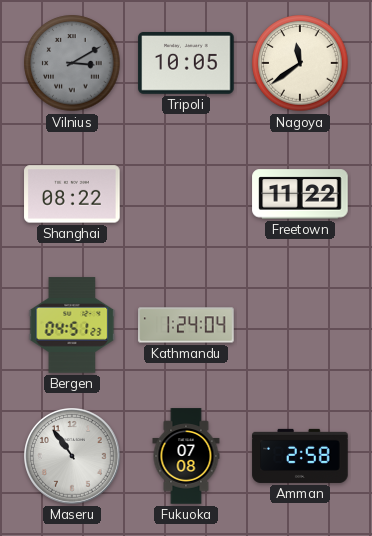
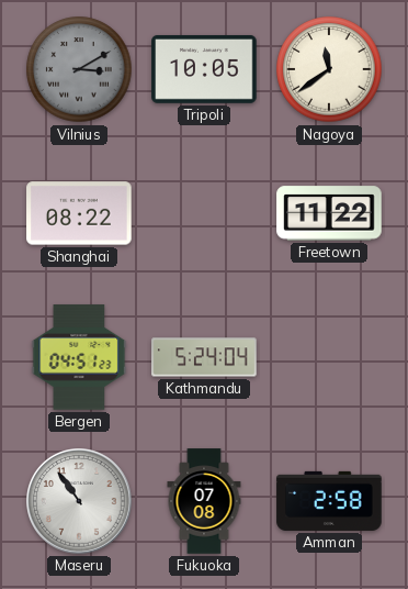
Kathmandu: 1:24 -> 5:24
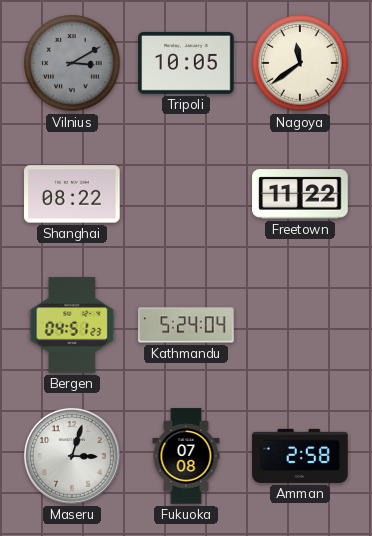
Maseru: 10:54 -> 3:03
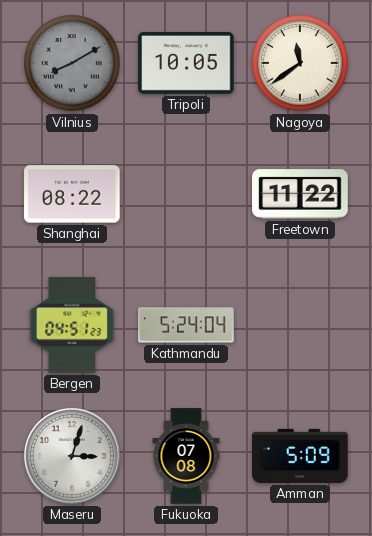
Vilnius: 3:10 -> 8:10
Amman: 2:58 -> 5:09
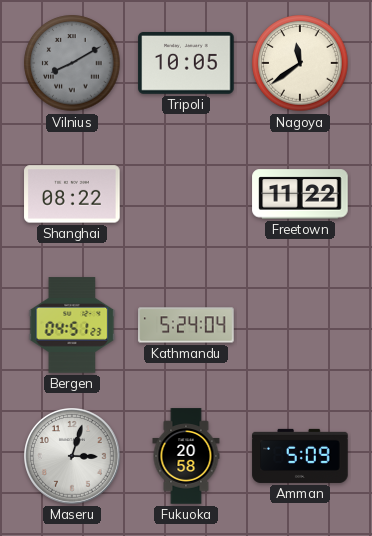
Fukuoka: 07:08 -> 20:58
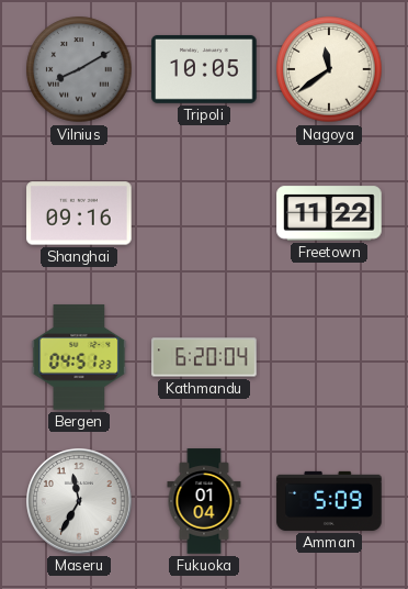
Shanghai: 08:22 -> 09:16
Kathmandu: 5:24 -> 6:20
Maseru: 3:03 -> 11:35
Fukuoka: 20:58 -> 01:04
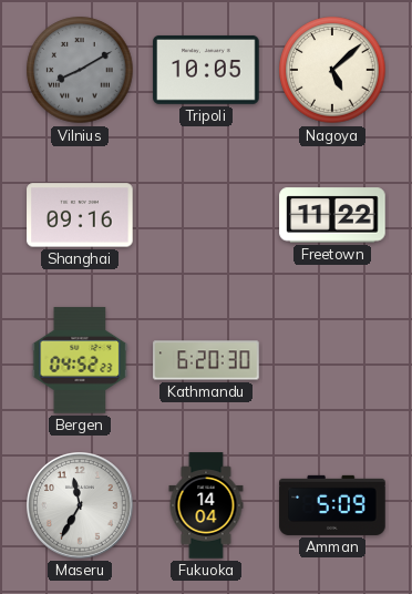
Nagoya: 11:39 -> 5:08
Bergen: 04:51 -> 04:52
Kathmandu: 6:20:04 -> 6:20:30
Fukuoka: 01:04 -> 14:04
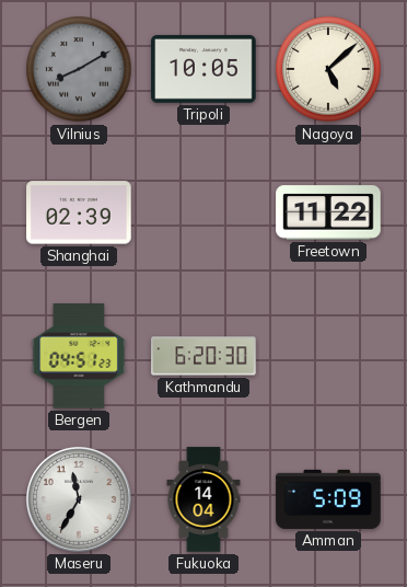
Shanghai: 09:16 -> 02:39
Bergen: 04:52 -> 04:51
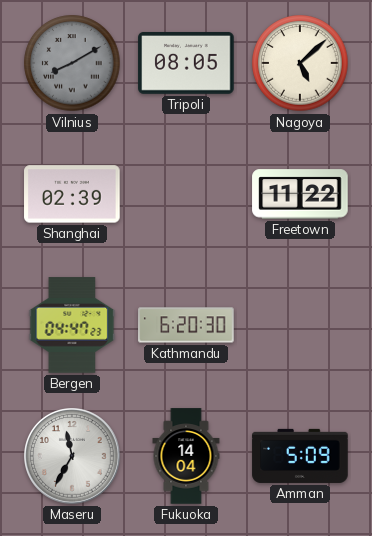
Tripoli: 10:05 -> 08:05
Bergen: 04:51 -> 04:47
